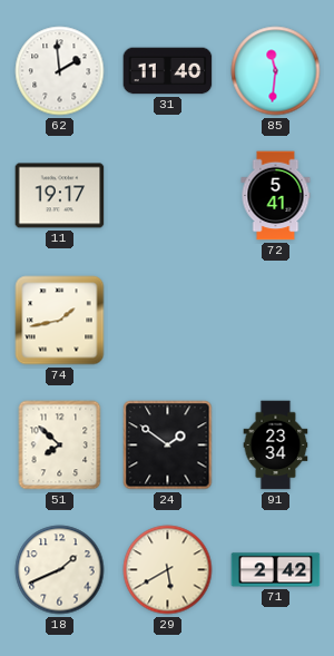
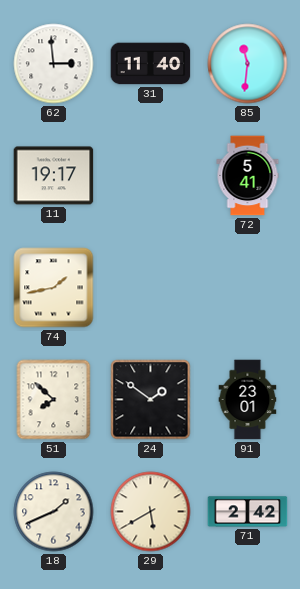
62: 1:59 -> 2:59
91: 23:34 -> 23:01
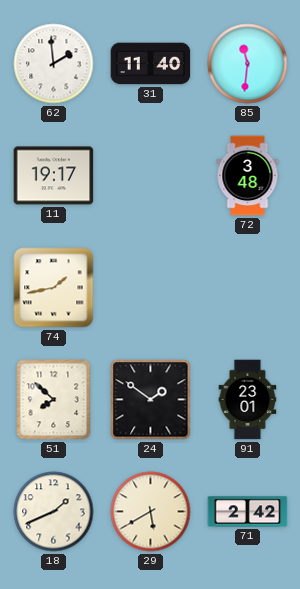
62: 2:59 -> 1:59
72: 5:41 -> 3:48
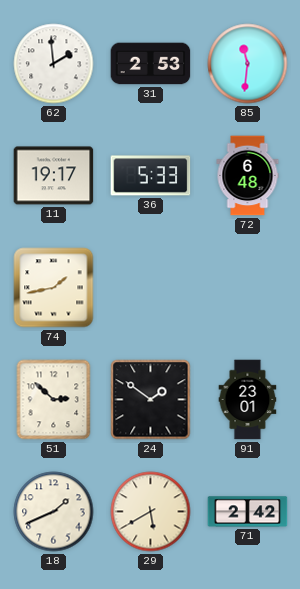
31: 11:40 -> 2:53
36: none -> 5:33
72: 3:48 -> 6:48
51: 7:52 -> 2:52
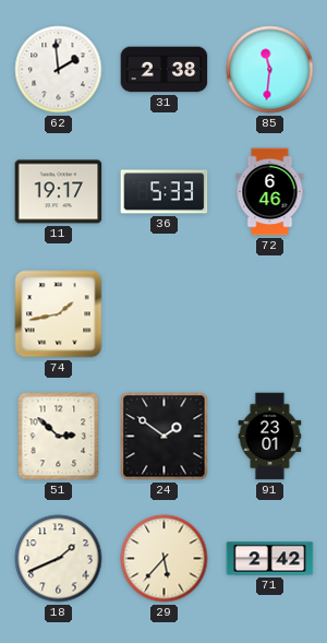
31: 2:53 -> 2:38
72: 6:48 -> 6:46
29: 5:40 -> 5:37
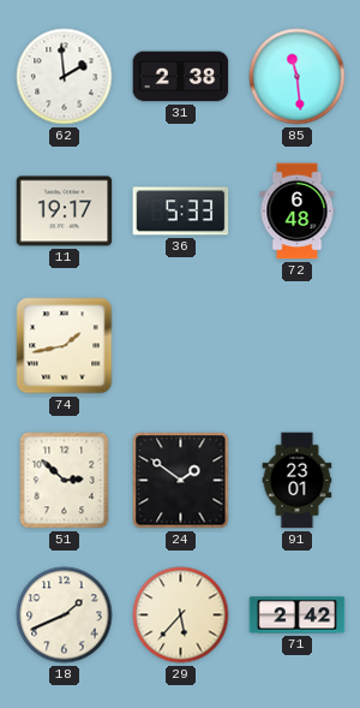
85: 11:31 -> 11:29
72: 6:46 -> 6:48
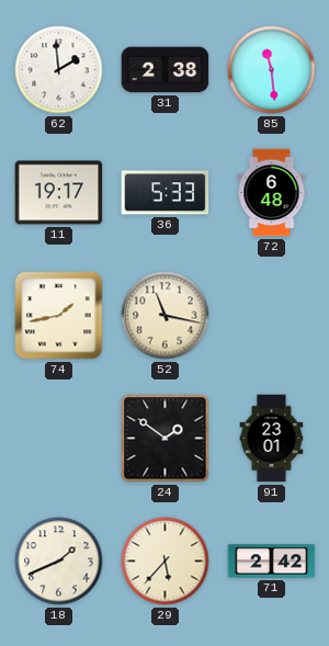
52: none -> 11:17
51: 2:52 -> none
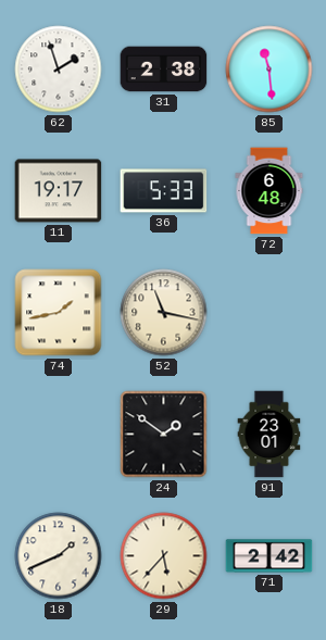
62: 1:59 -> 1:57
